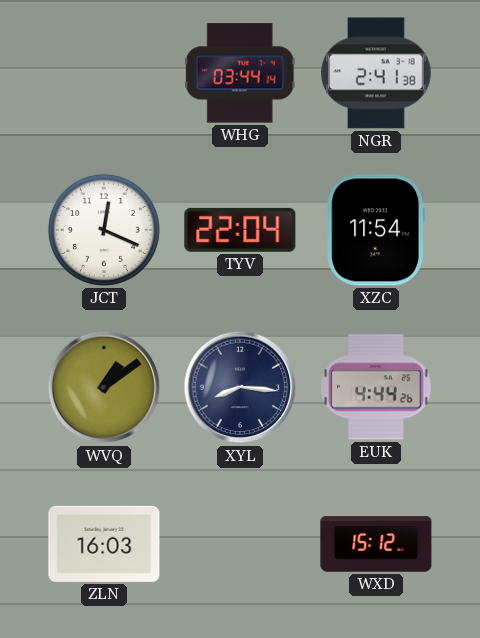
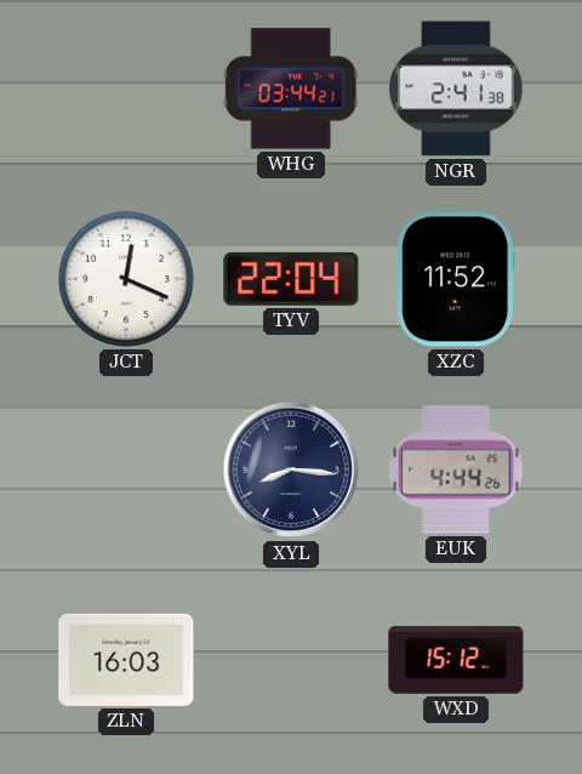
WHG: 03:44:14 -> 03:44:21
XZC: 11:54 -> 11:52
WVQ: 1:09 -> none
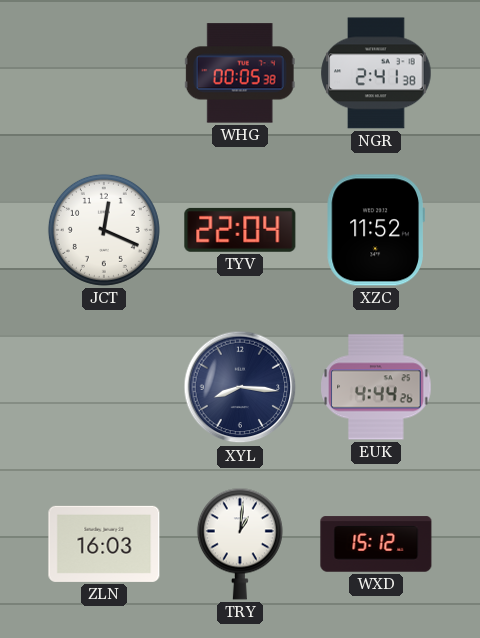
WHG: 03:44 -> 00:05
TRY: none -> 1:01
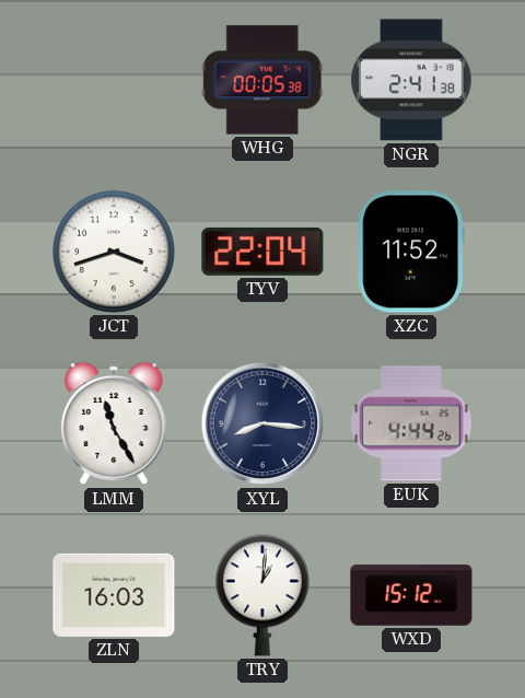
JCT: 12:19 -> 3:42
LMM: none -> 11:25
